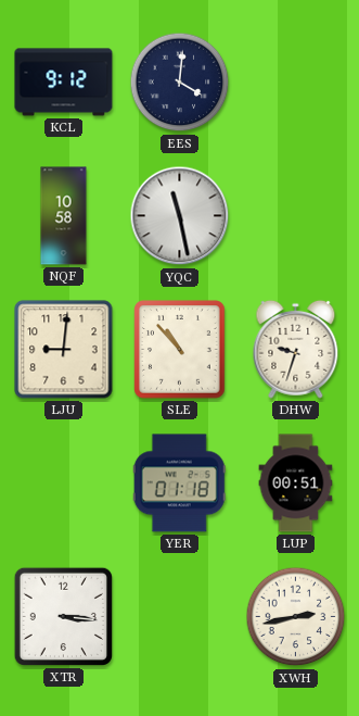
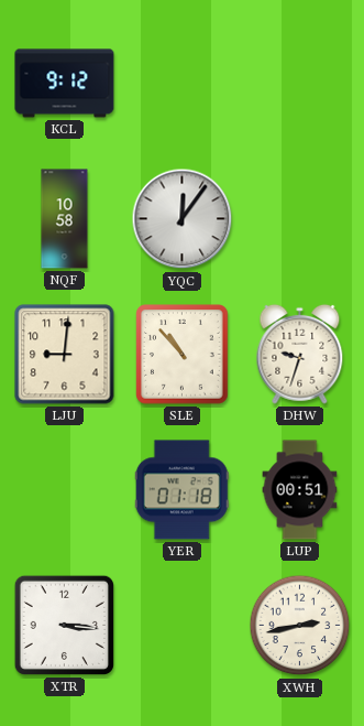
EES: 4:01 -> none
YQC: 11:28 -> 12:06
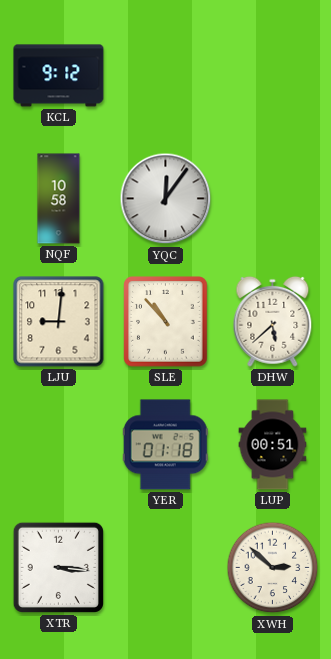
DHW: 9:33 -> 5:38
XWH: 2:43 -> 2:52
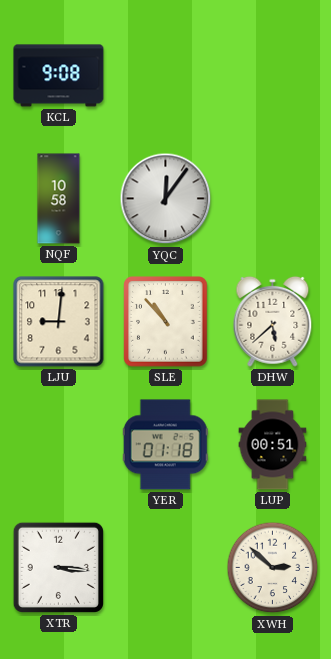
KCL: 9:12 -> 9:08
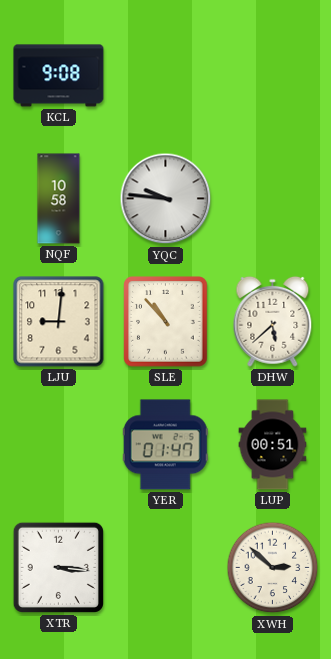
YQC: 12:06 -> 9:46
YER: 01:18 -> 01:47
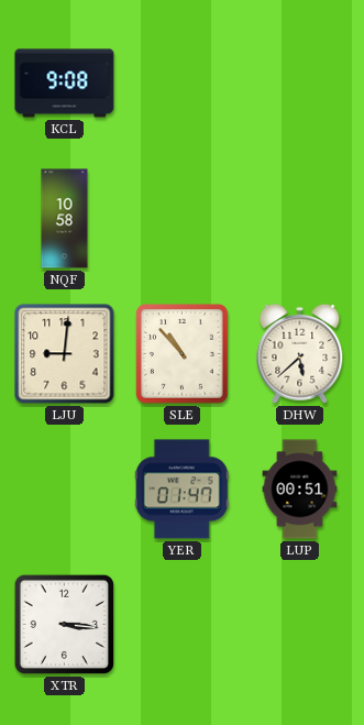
YQC: 9:46 -> none
XWH: 2:52 -> none
